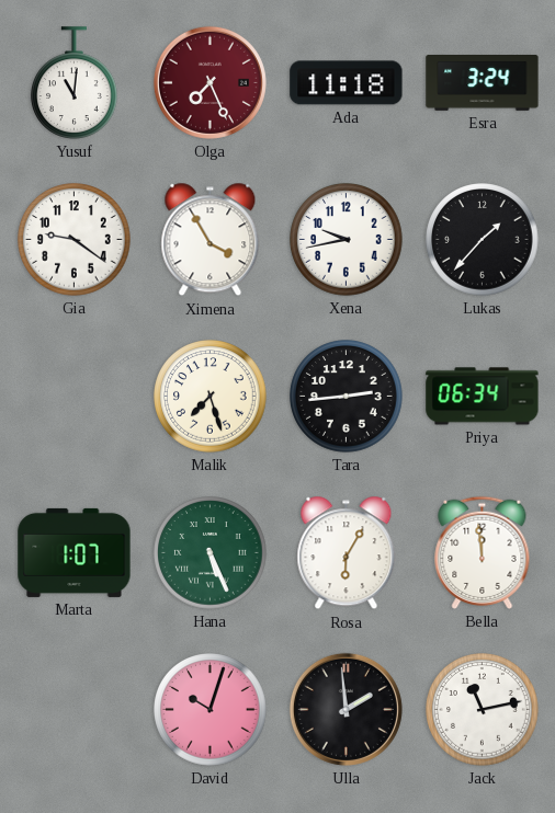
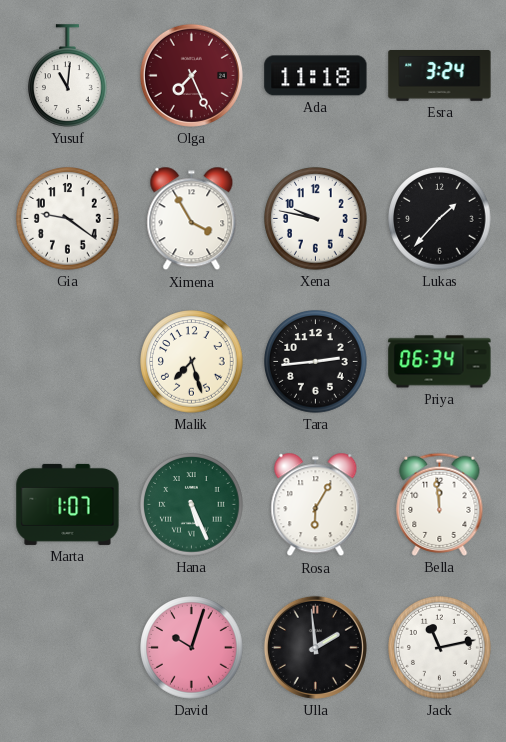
Xena: 9:43 -> 9:47
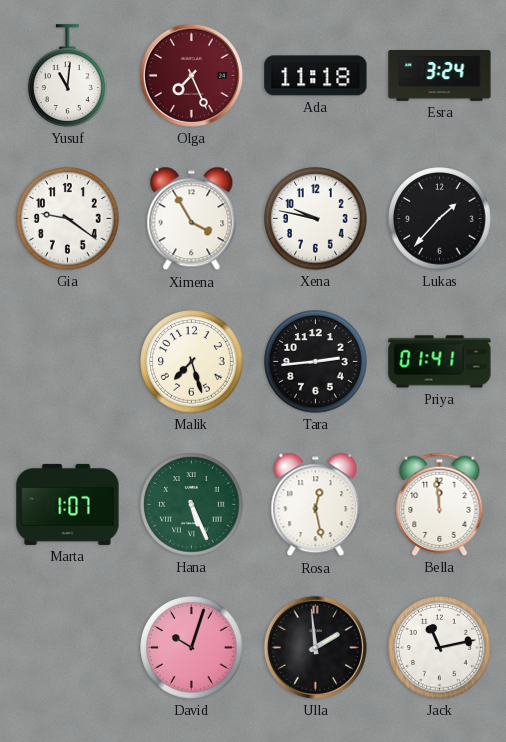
Priya: 06:34 -> 01:41
Rosa: 6:05 -> 12:28
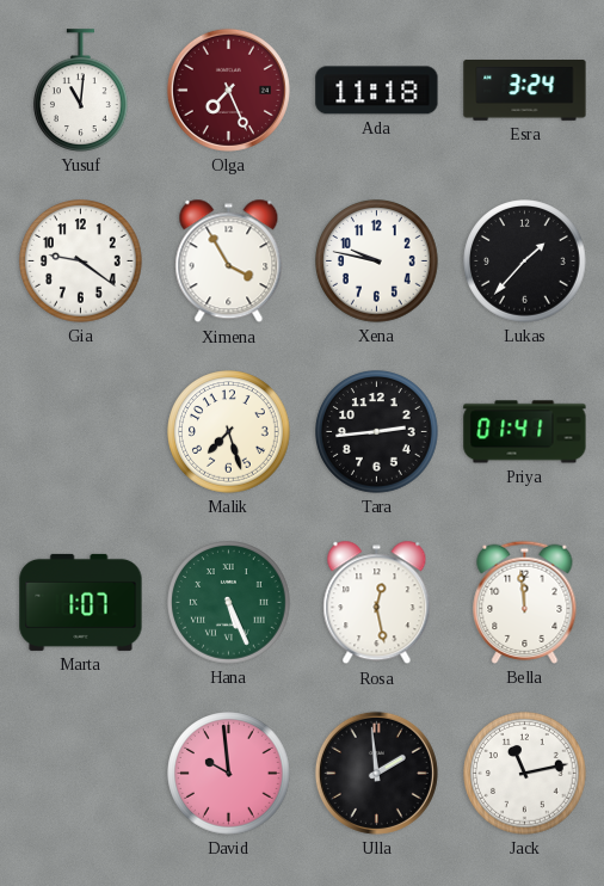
David: 10:03 -> 9:59
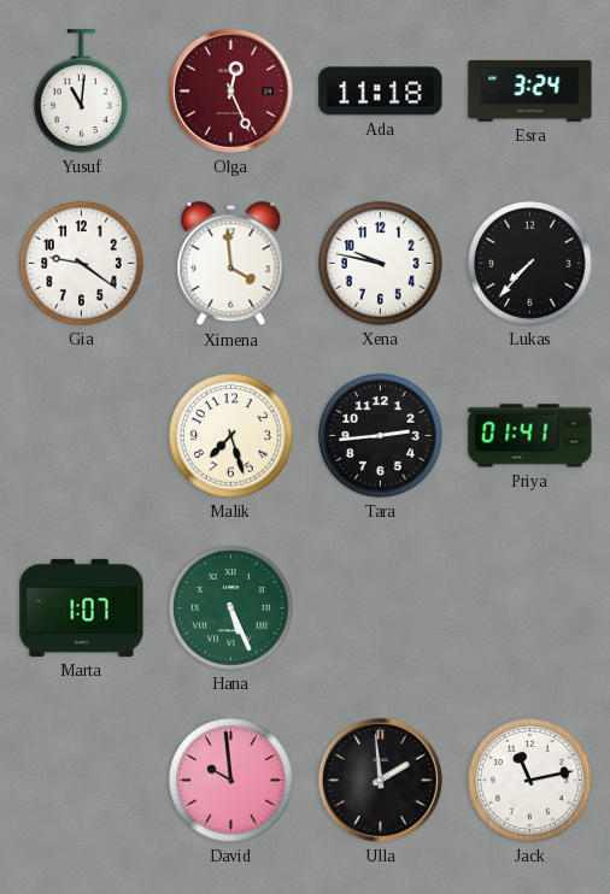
Olga: 7:26 -> 12:26
Ximena: 3:55 -> 3:59
Lukas: 1:37 -> 7:37
Rosa: 12:28 -> none
Bella: 11:59 -> none
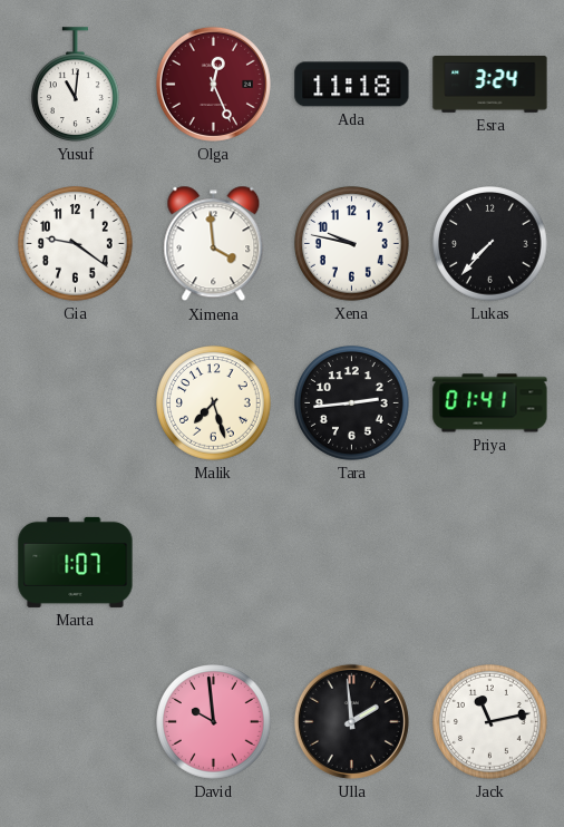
Hana: 5:26 -> none
